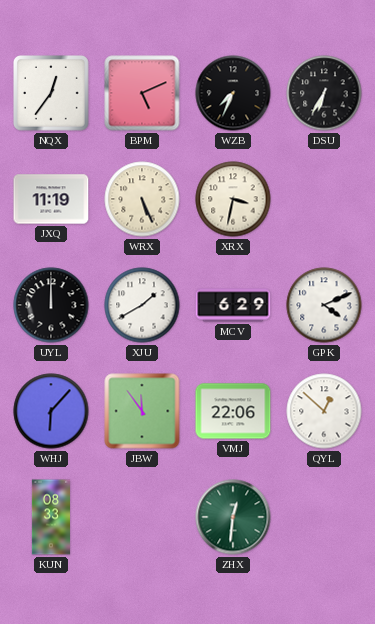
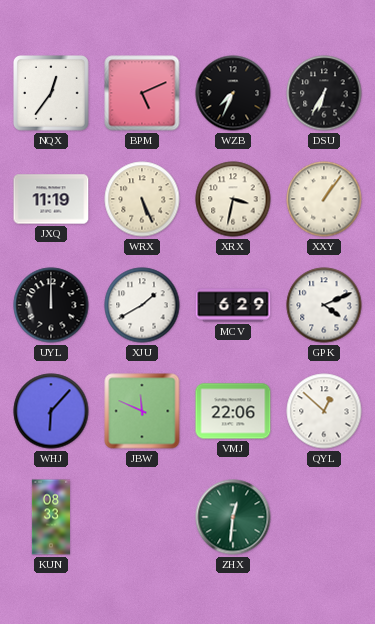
XXY: none -> 1:06
JBW: 11:54 -> 11:49
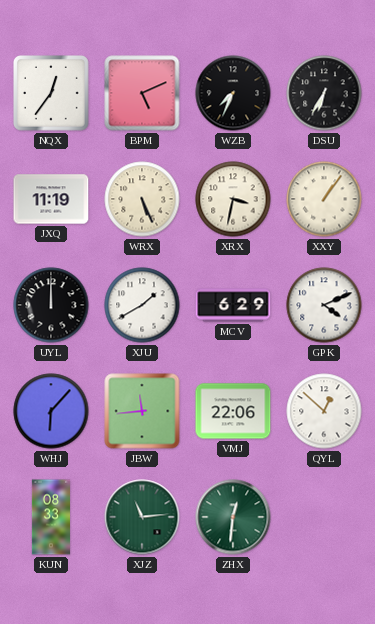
JBW: 11:49 -> 11:44
XJZ: none -> 11:14
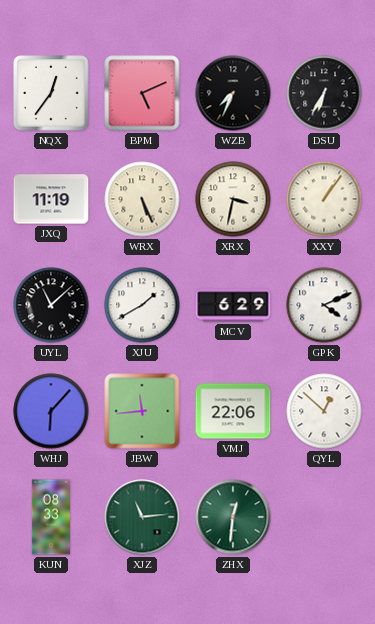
UYL: 12:00 -> 11:08
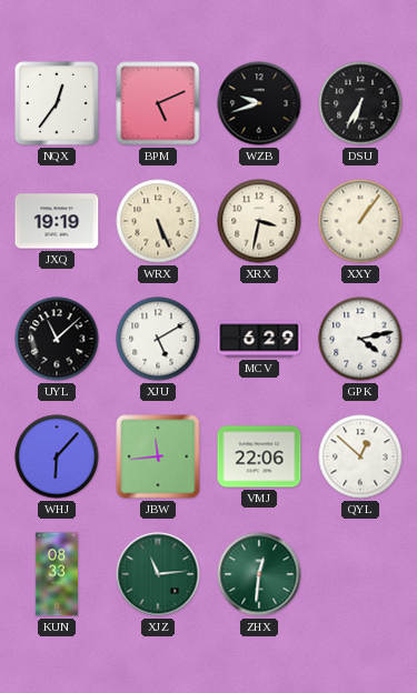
WZB: 7:34 -> 9:42
JXQ: 11:19 -> 19:19
XJU: 1:40 -> 5:10
GPK: 4:11 -> 4:13
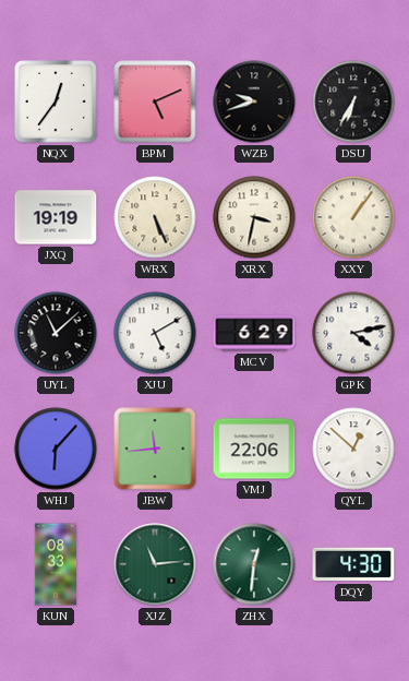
DQY: none -> 4:30
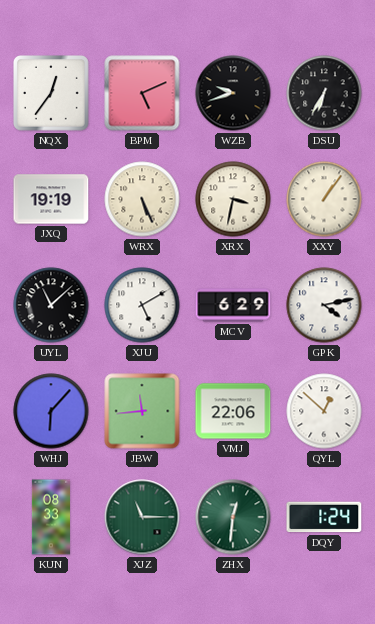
XJZ: 11:14 -> 11:15
DQY: 4:30 -> 1:24
